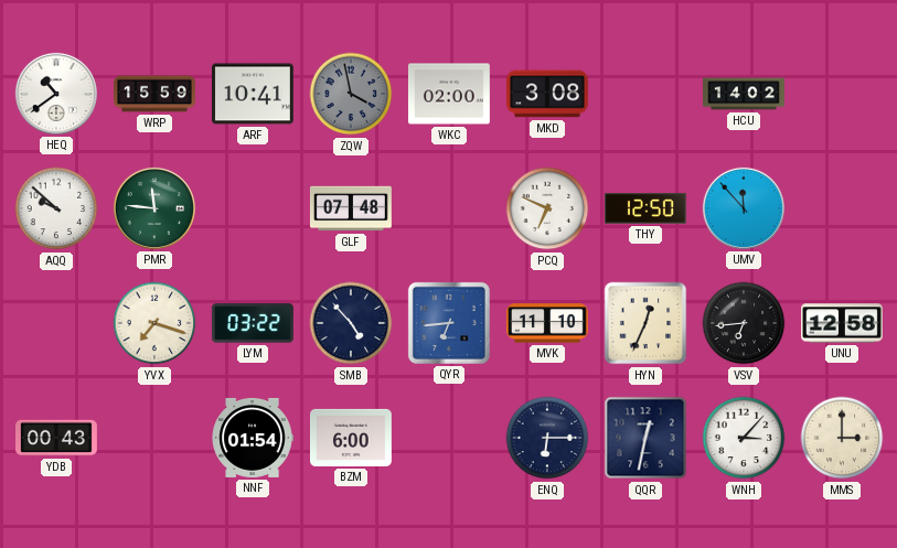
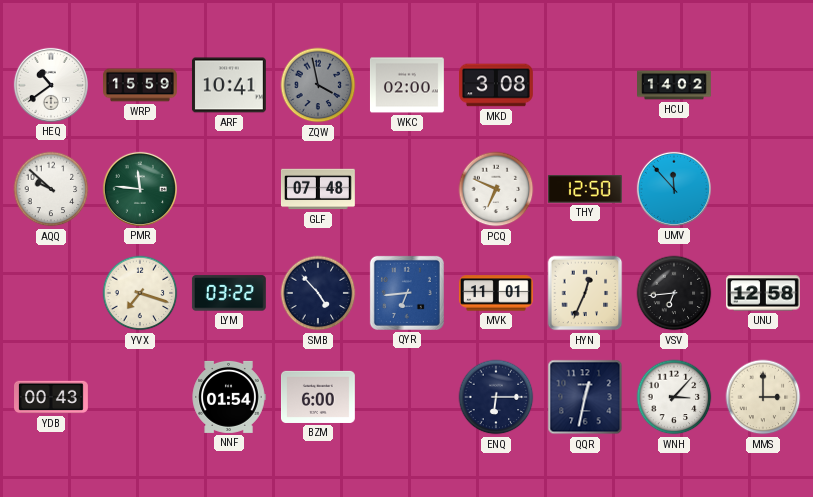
MVK: 11:10 -> 11:01
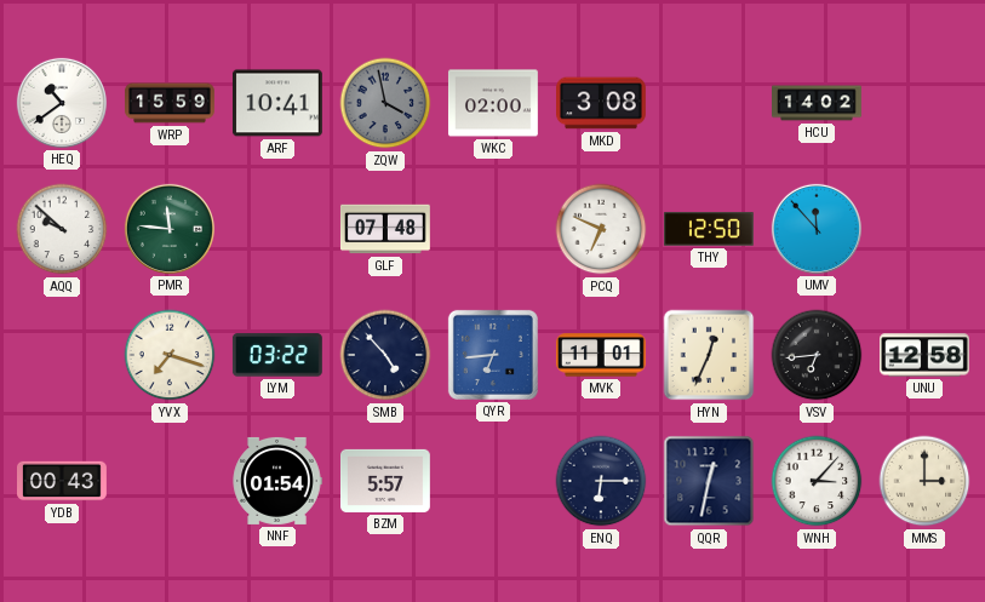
BZM: 6:00 -> 5:57
